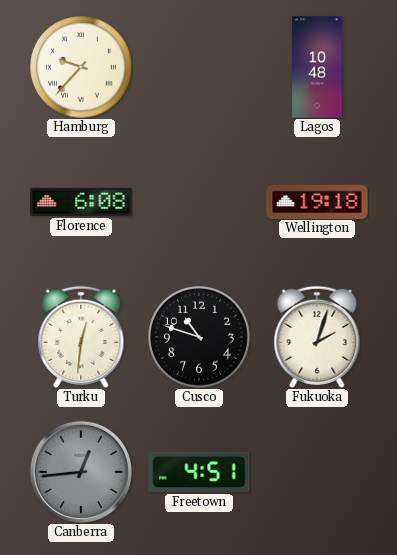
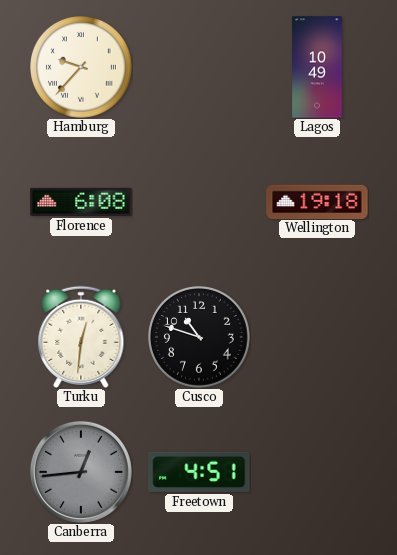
Lagos: 10:48 -> 10:49
Fukuoka: 2:03 -> none
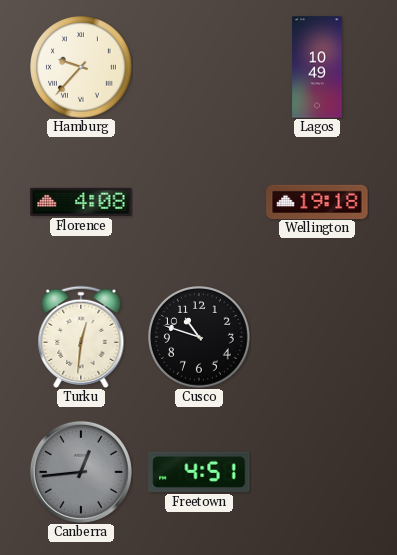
Florence: 6:08 -> 4:08
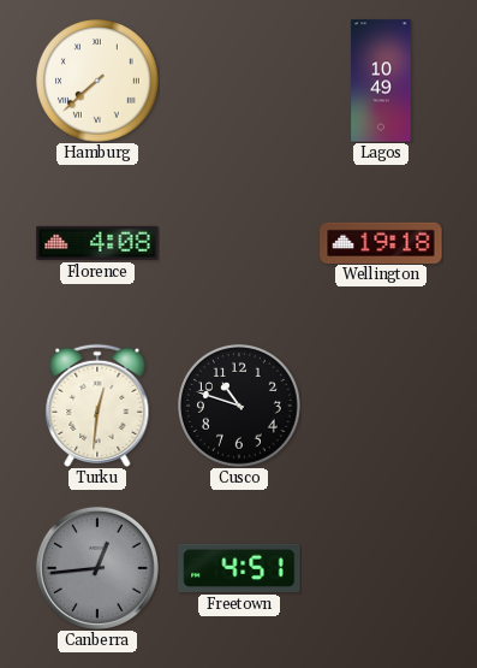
Hamburg: 9:37 -> 7:38
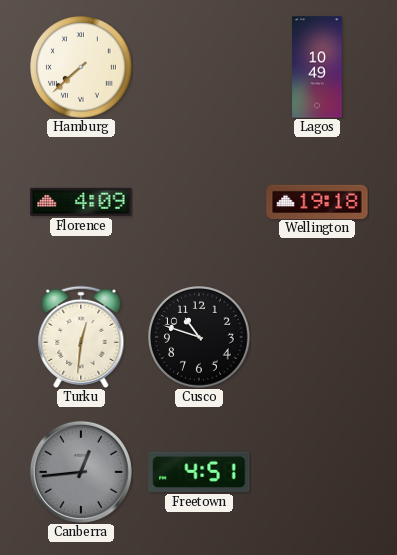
Florence: 4:08 -> 4:09
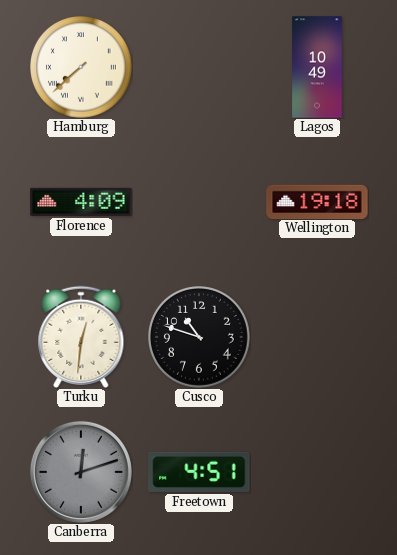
Canberra: 12:44 -> 12:12
